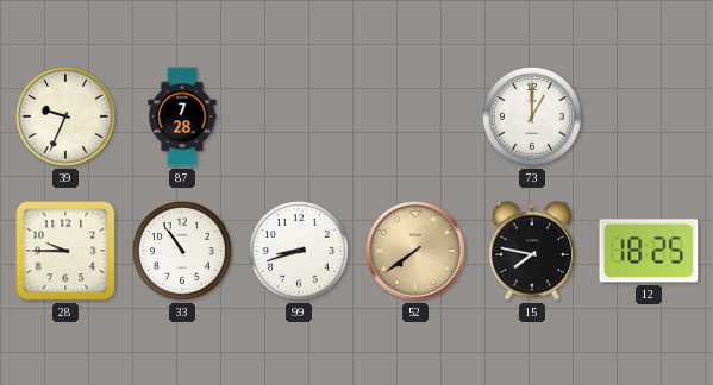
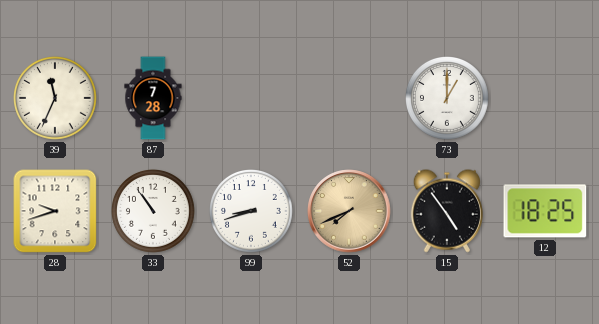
39: 9:34 -> 11:34
28: 9:45 -> 9:42
52: 7:39 -> 7:41
15: 7:47 -> 4:54
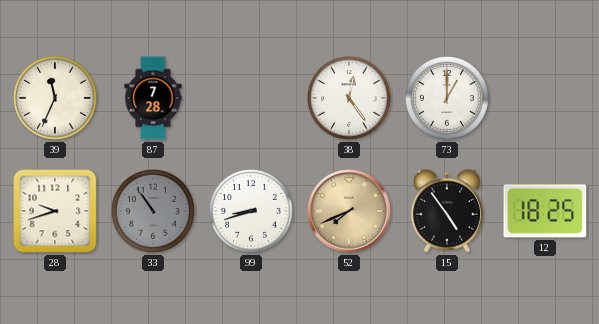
38: none -> 12:24
33 dial: white -> grey
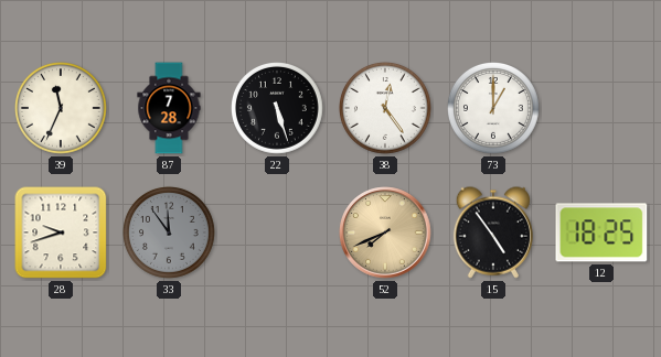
22: none -> 5:27
33: 10:54 -> 11:54
99: 8:42 -> none
